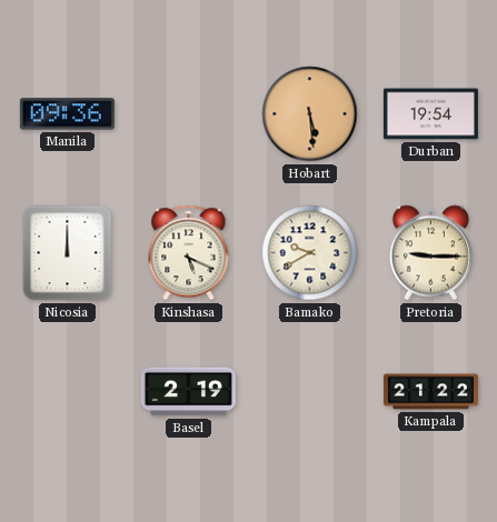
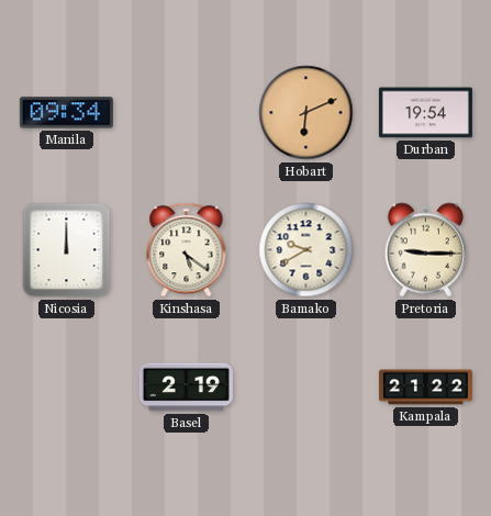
Manila: 09:36 -> 09:34
Hobart: 5:29 -> 6:11
Kinshasa: 5:19 -> 5:21
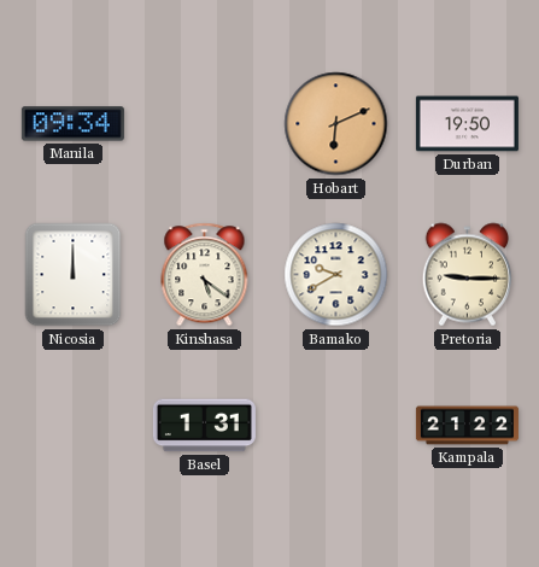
Durban: 19:54 -> 19:50
Basel: 2:19 -> 1:31
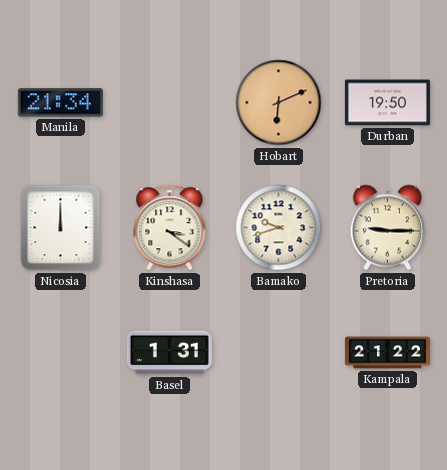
Manila: 09:34 -> 21:34
Kinshasa: 5:21 -> 3:21
Bamako: 9:40 -> 9:42
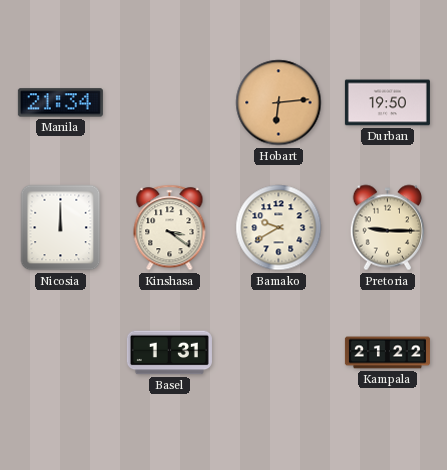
Hobart: 6:11 -> 6:14
Bamako: 9:42 -> 9:40
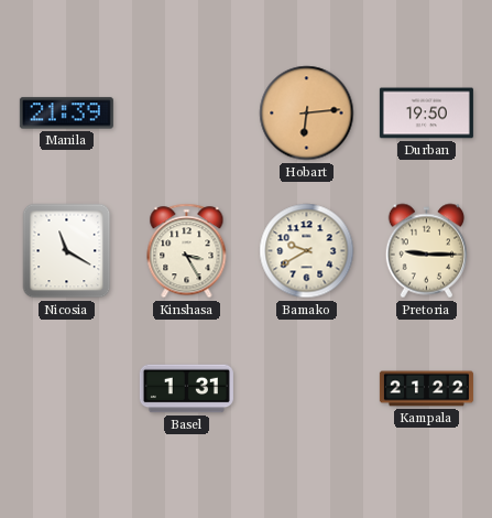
Manila: 21:34 -> 21:39
Nicosia: 12:00 -> 11:20
Kinshasa: 3:21 -> 3:25
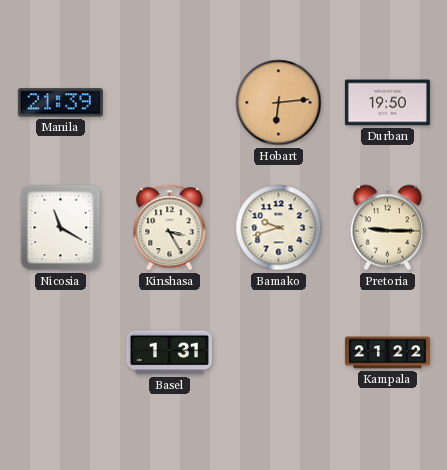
Bamako: 9:40 -> 9:42
